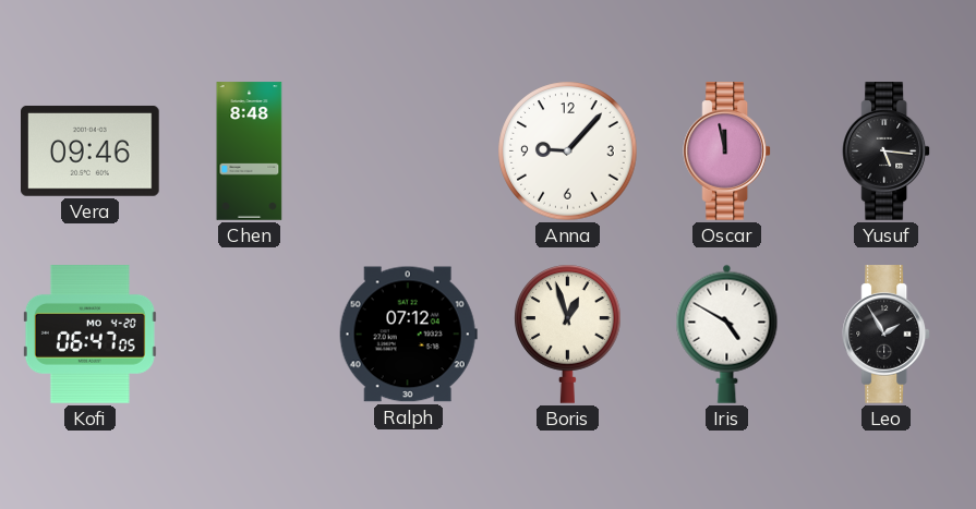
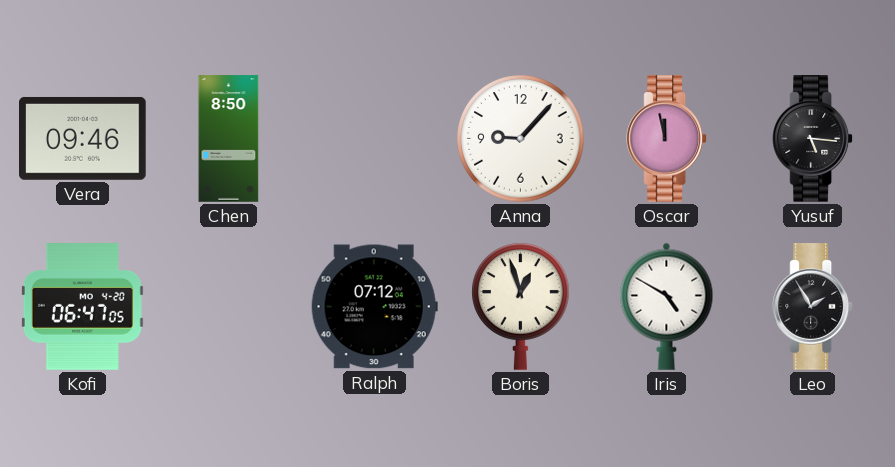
Chen: 8:48 -> 8:50
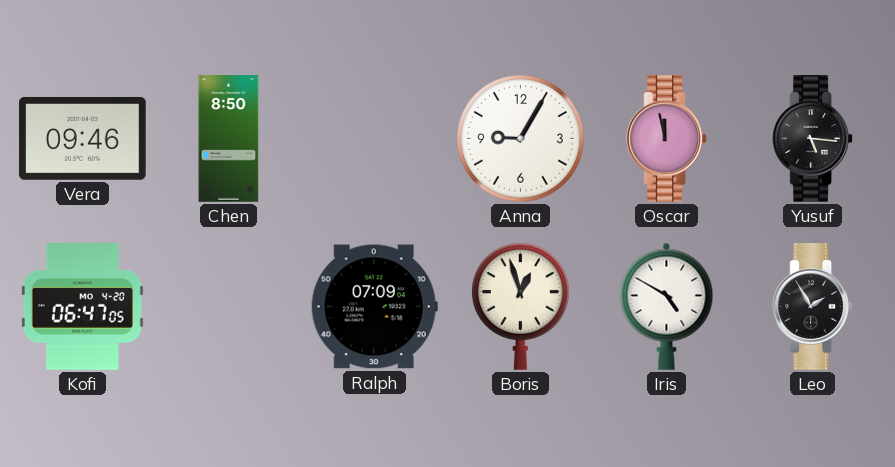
Anna: 9:07 -> 9:05
Ralph: 07:12 -> 07:09
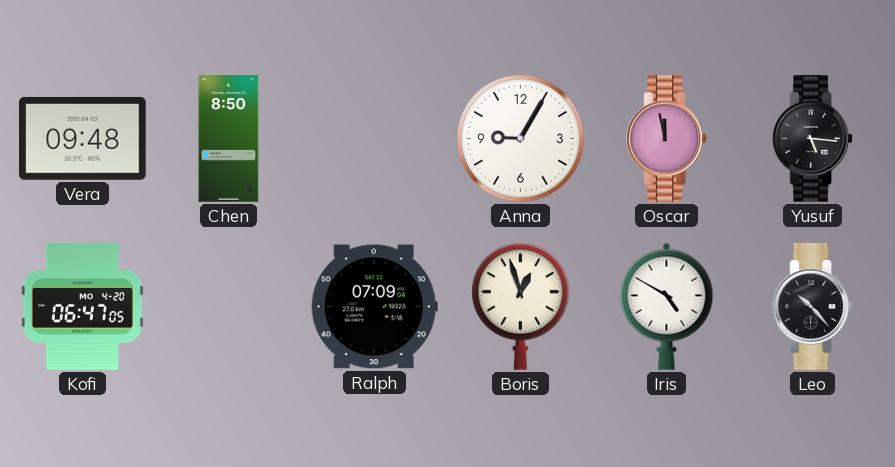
Vera: 09:46 -> 09:48
Leo: 1:55 -> 10:23
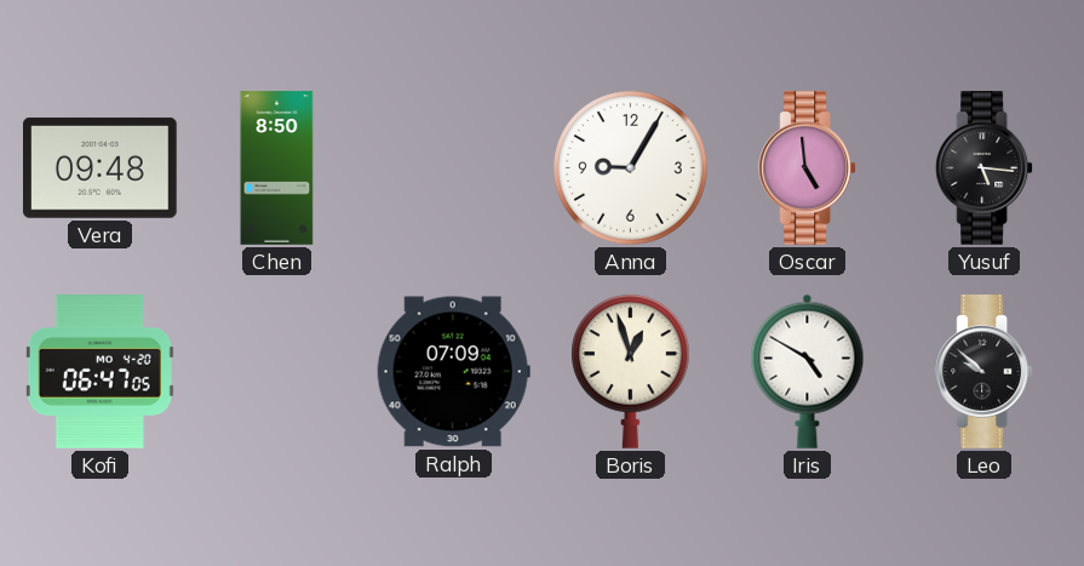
Oscar: 11:58 -> 4:59
Leo: 10:23 -> 9:52
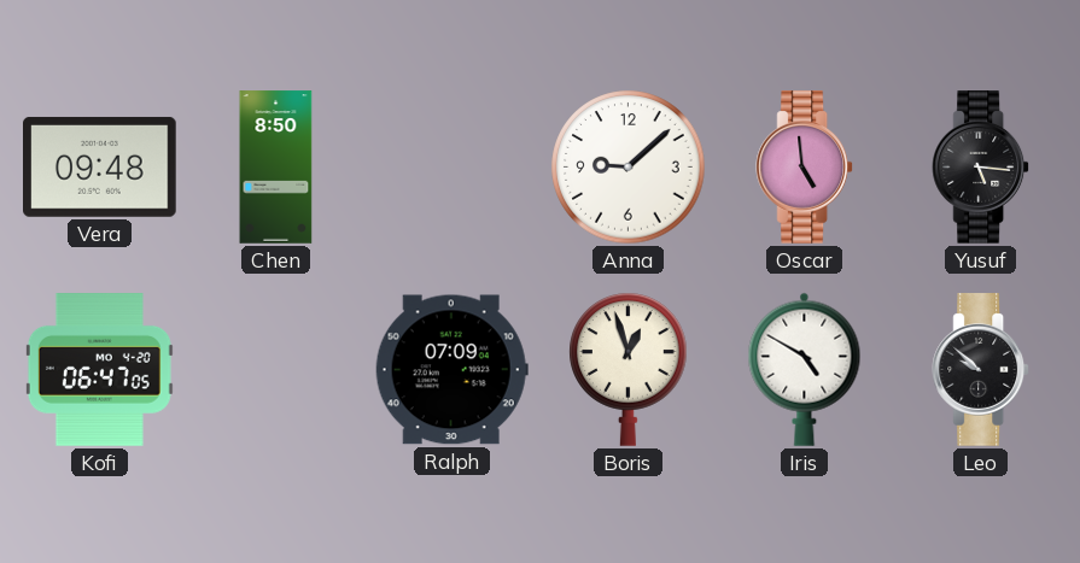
Anna: 9:05 -> 9:08
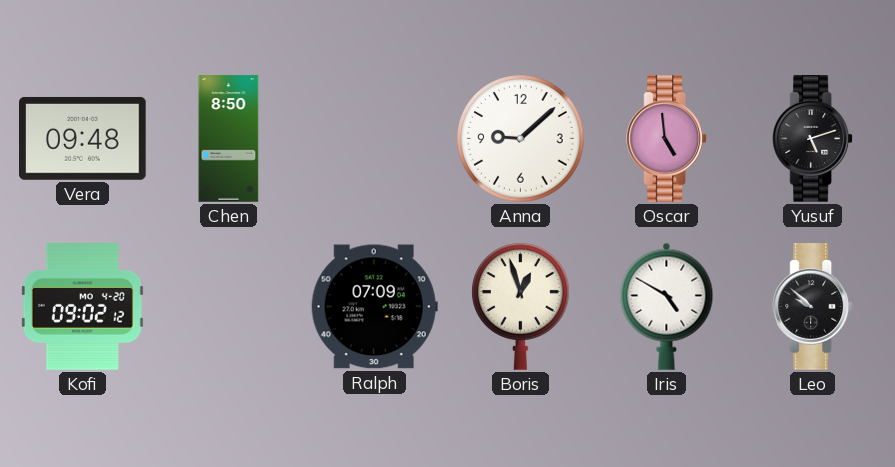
Yusuf: 5:16 -> 5:12
Kofi: 06:47 -> 09:02
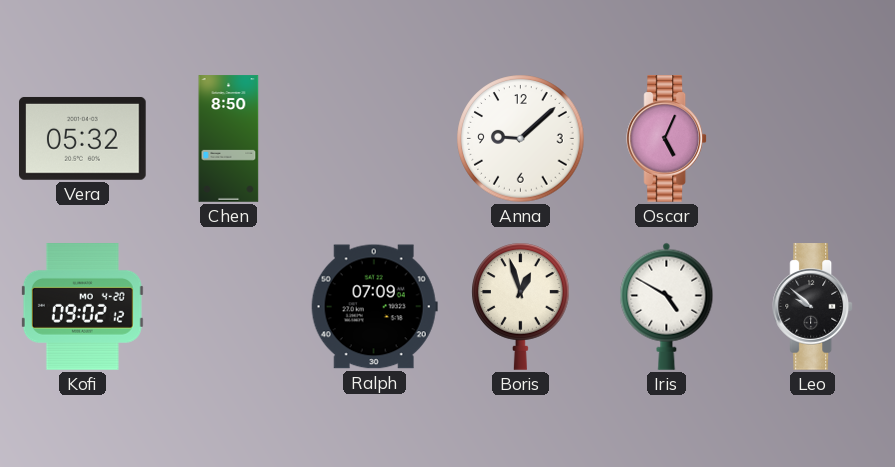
Vera: 09:48 -> 05:32
Oscar: 4:59 -> 5:04
Yusuf: 5:12 -> none
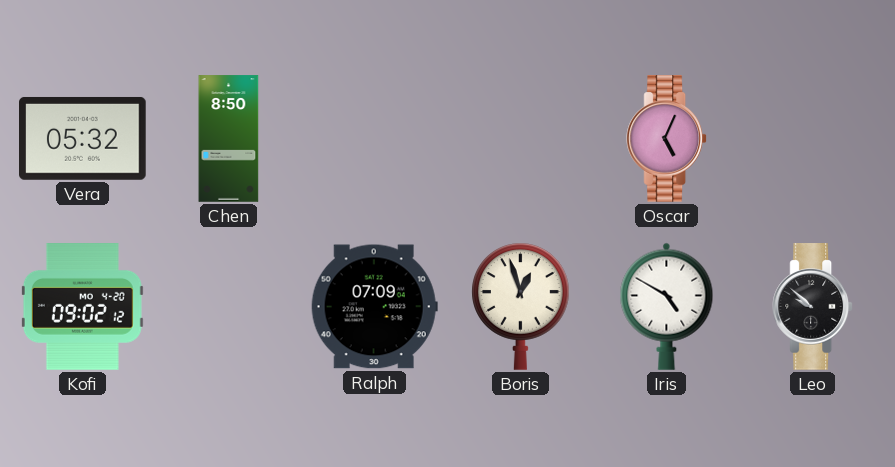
Anna: 9:08 -> none
